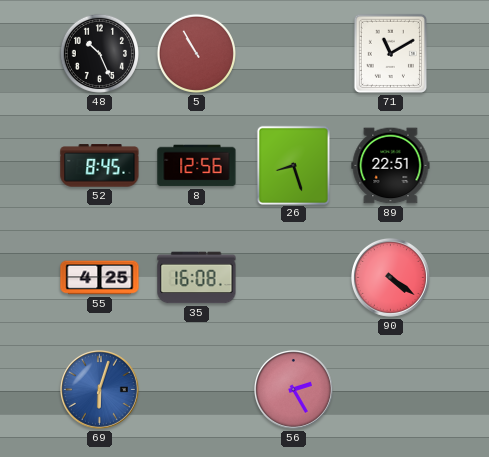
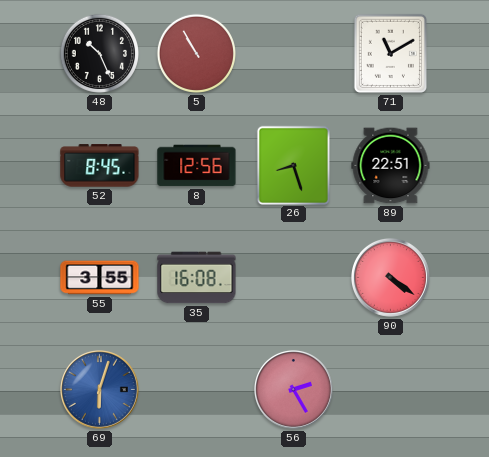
55: 4:25 -> 3:55
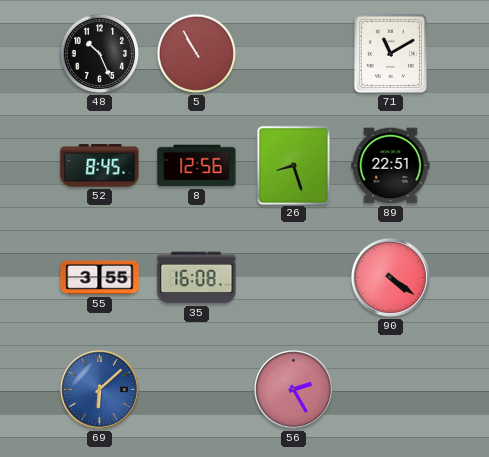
69: 6:03 -> 6:08
